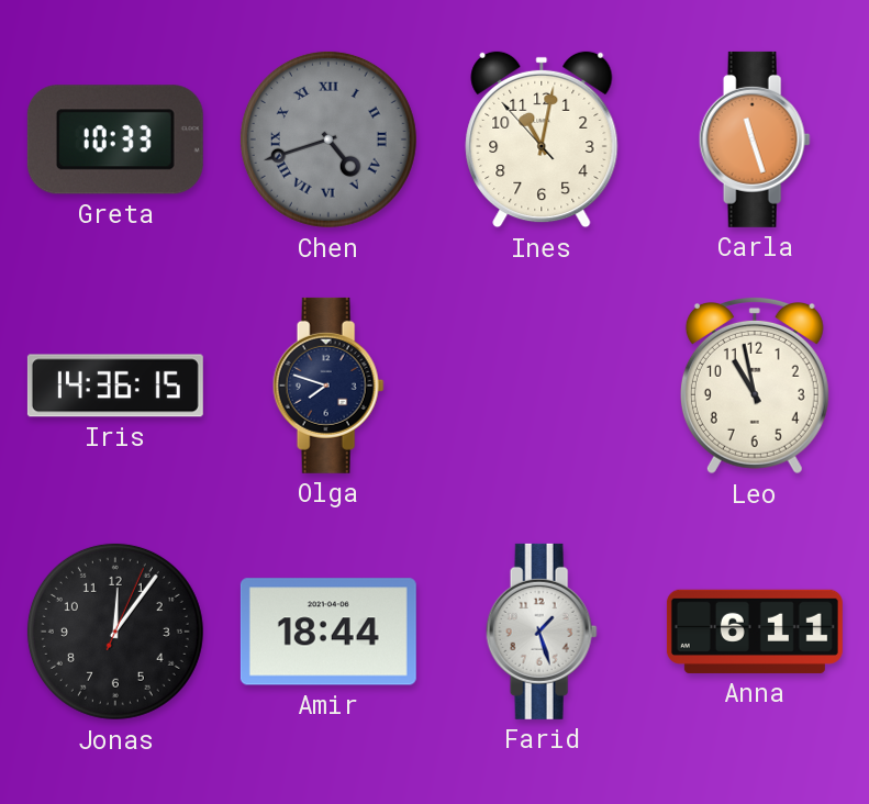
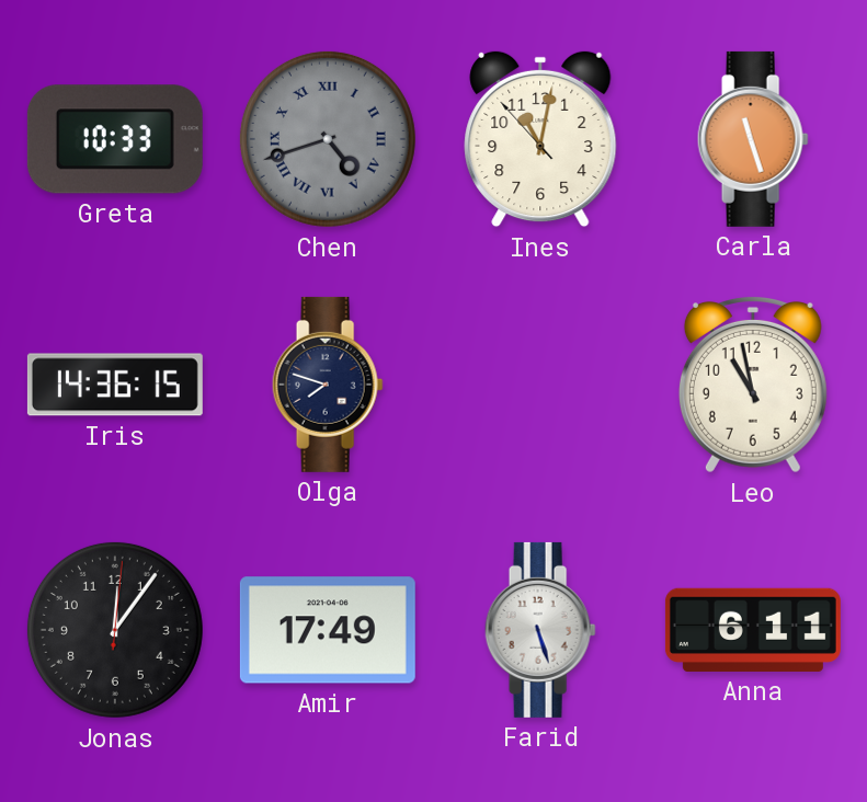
Jonas: 12:06:04 -> 12:06:01
Amir: 18:44 -> 17:49
Farid: 1:27 -> 5:27
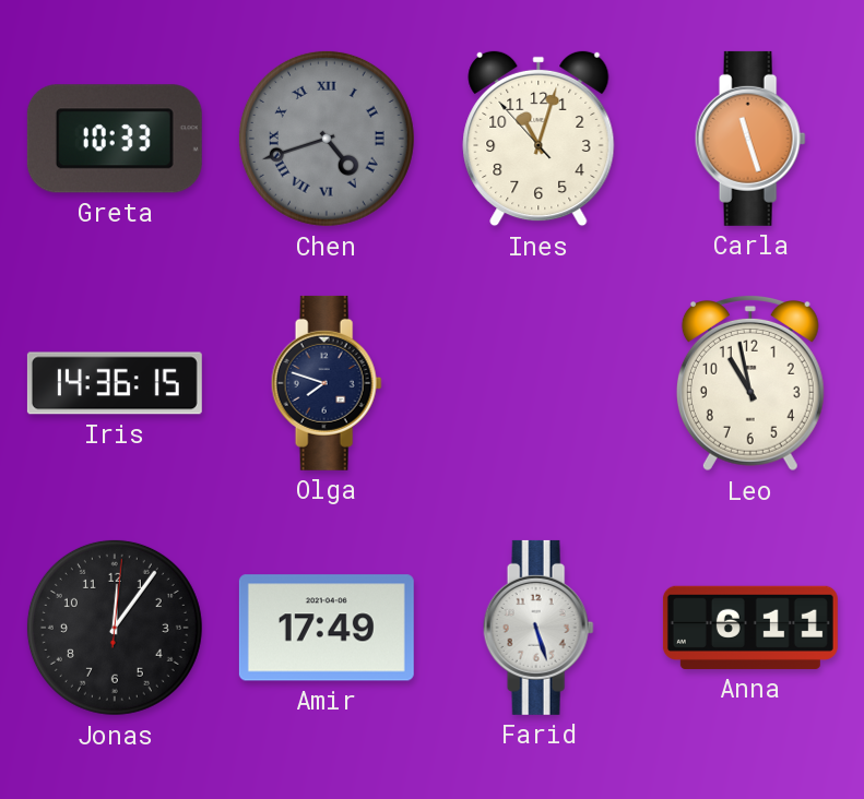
Ines: 11:01 -> 11:02
